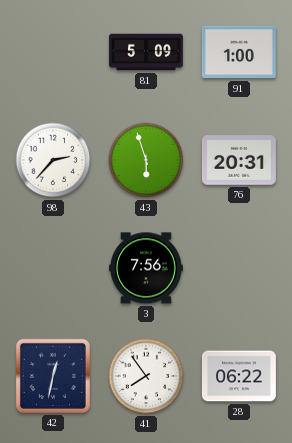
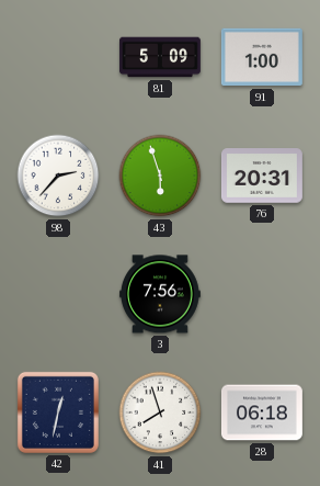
41: 7:54 -> 7:57
28: 06:22 -> 06:18
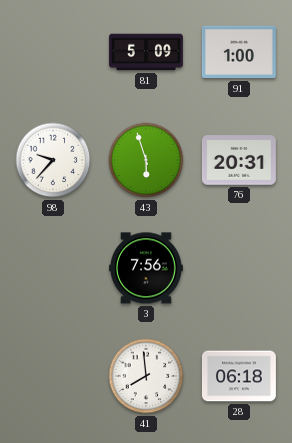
98: 2:37 -> 9:37
42: 12:32 -> none
41: 7:57 -> 7:59
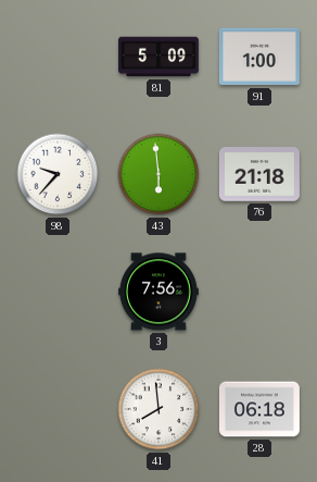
43: 5:57 -> 5:59
76: 20:31 -> 21:18
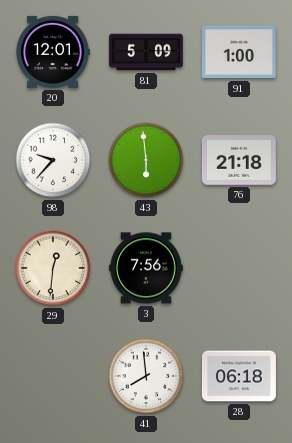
20: none -> 12:01
29: none -> 12:31
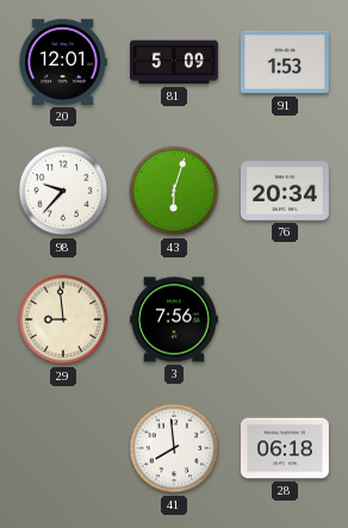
91: 1:00 -> 1:53
43: 5:59 -> 6:03
76: 21:18 -> 20:34
29: 12:31 -> 8:59
